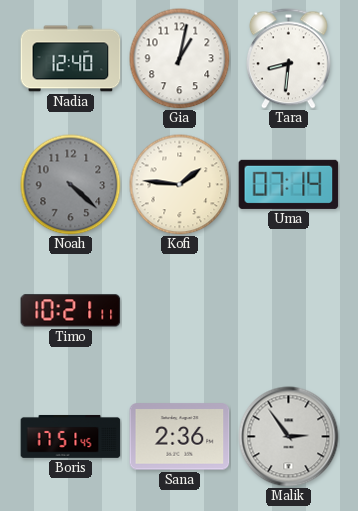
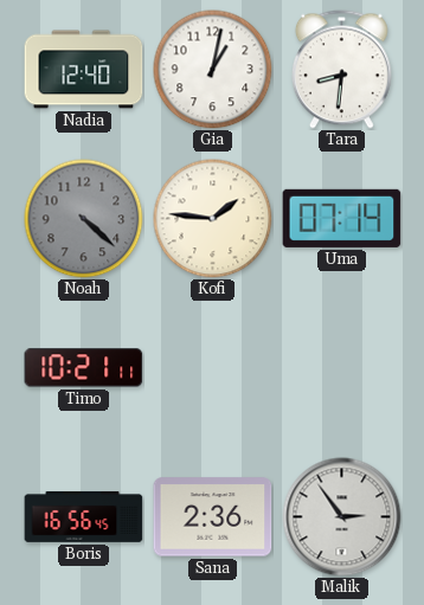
Boris: 17:51 -> 16:56
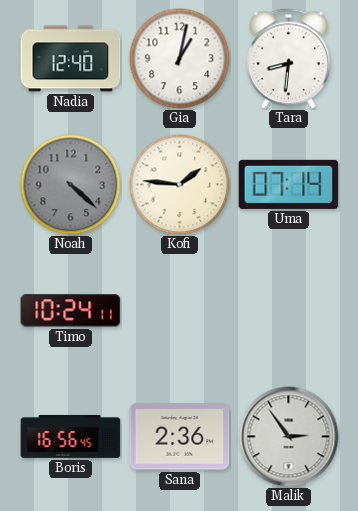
Timo: 10:21 -> 10:24
